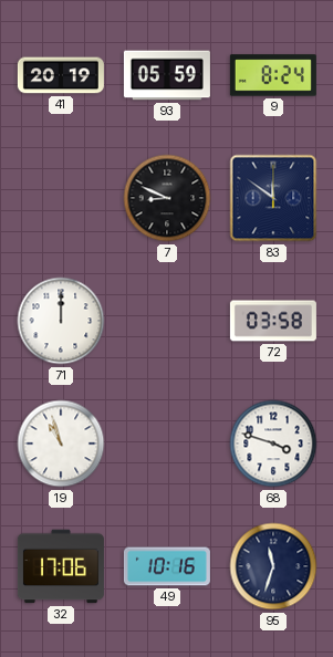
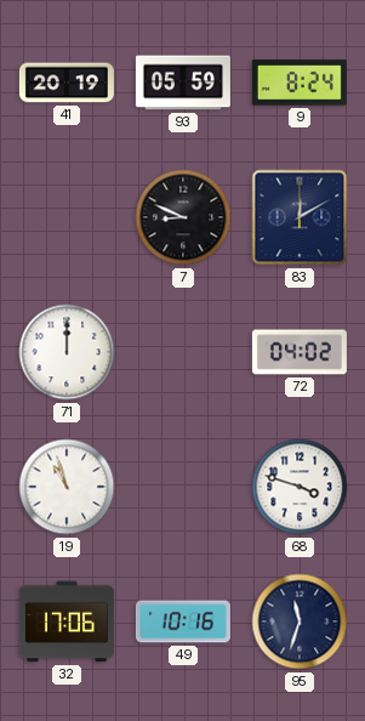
83: 11:51 -> 12:10
72: 03:58 -> 04:02
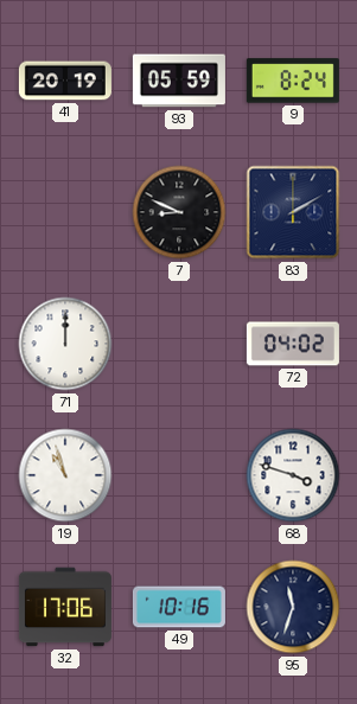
83: 12:10 -> 2:10
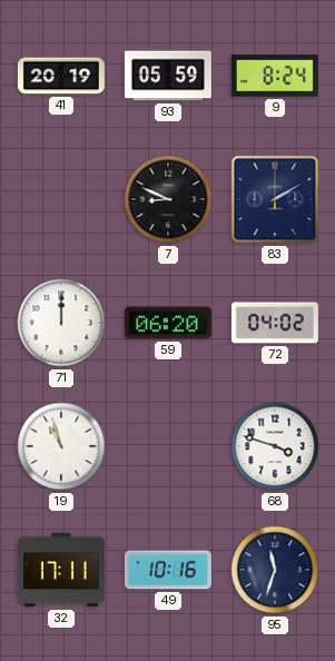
59: none -> 06:20
32: 17:06 -> 17:11
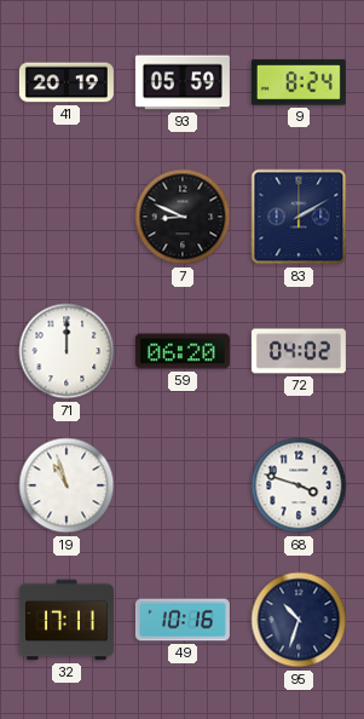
95: 11:33 -> 10:33
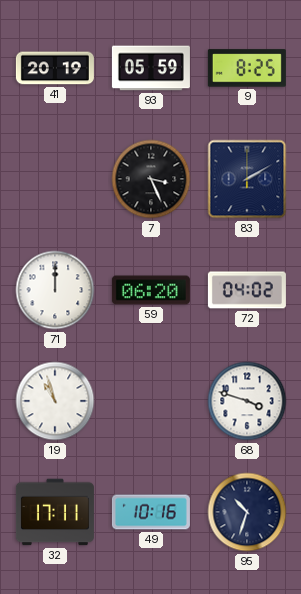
9: 8:24 -> 8:25
7: 8:49 -> 3:26
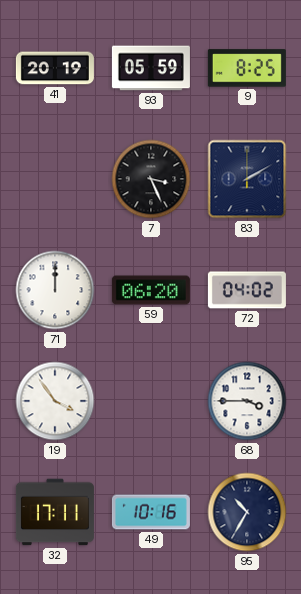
19: 10:57 -> 3:54
68: 3:48 -> 3:45
95: 10:33 -> 10:35
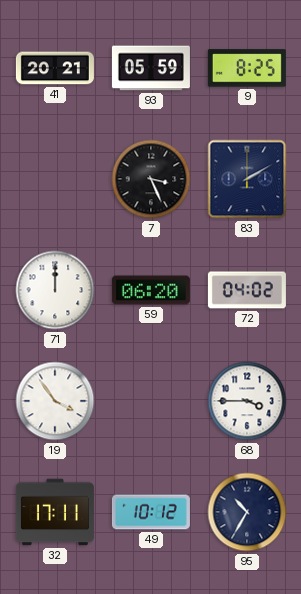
41: 20:19 -> 20:21
49: 10:16 -> 10:12
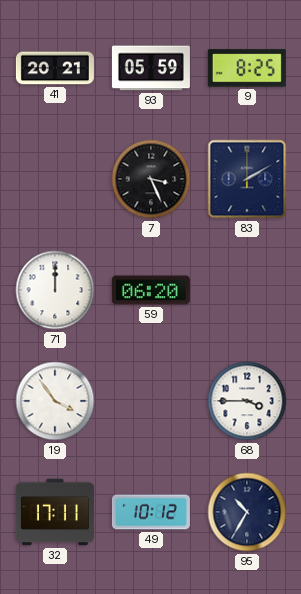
72: 04:02 -> none
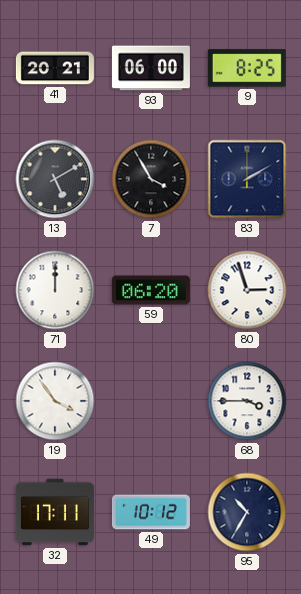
93: 05:59 -> 06:00
13: none -> 5:10
7: 3:26 -> 3:55
80: none -> 2:57
